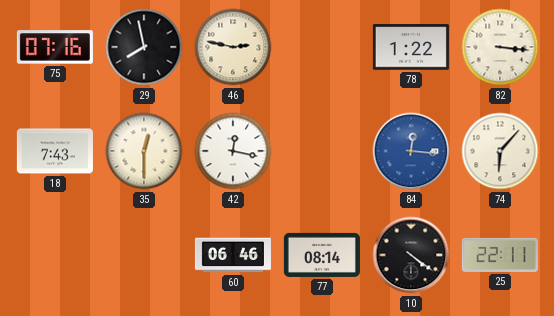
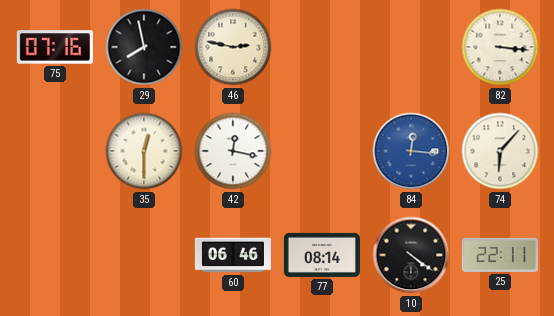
78: 1:22 -> none
18: 7:43 -> none
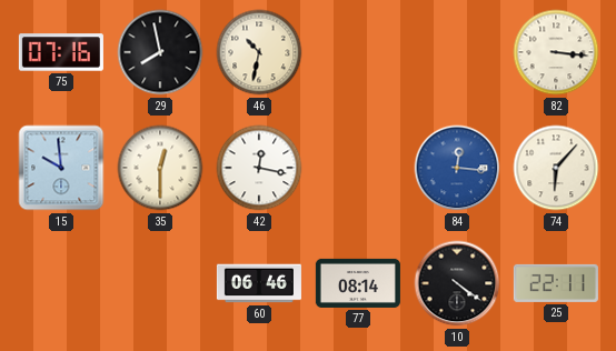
46: 2:47 -> 10:32
15: none -> 9:59
